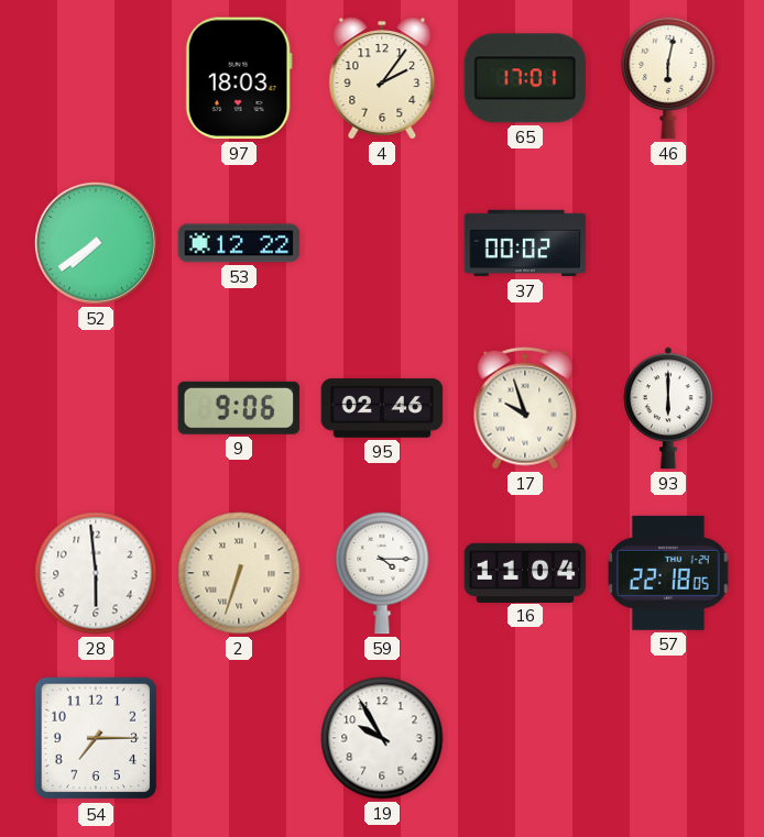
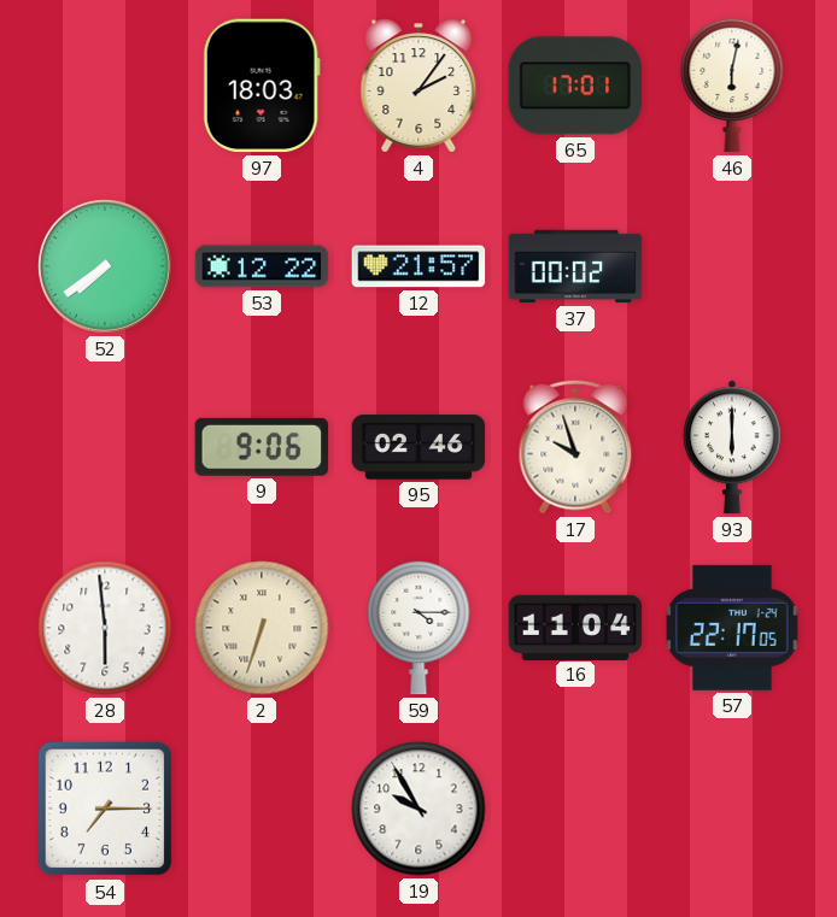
12: none -> 21:57
57: 22:18 -> 22:17
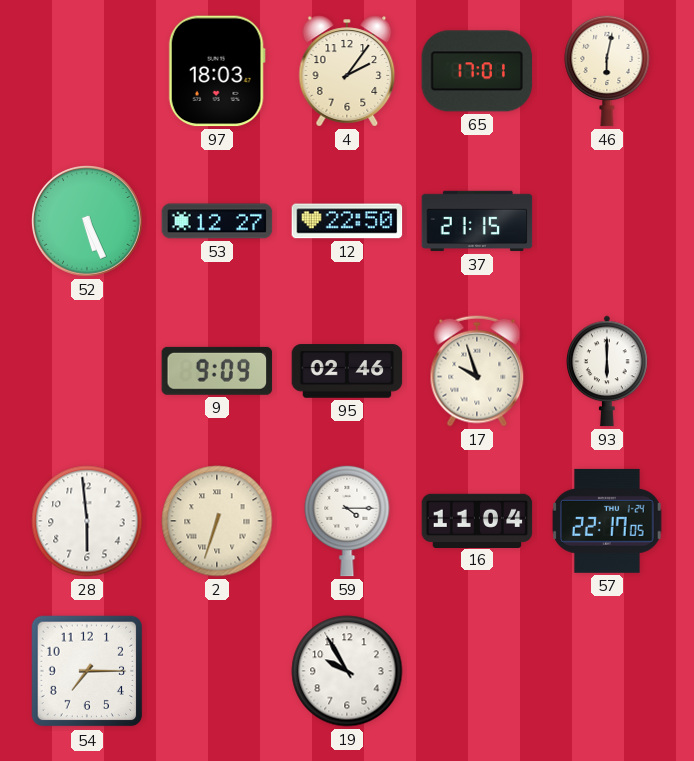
52: 7:39 -> 5:26
53: 12:22 -> 12:27
12: 21:57 -> 22:50
37: 00:02 -> 21:15
9: 9:06 -> 9:09
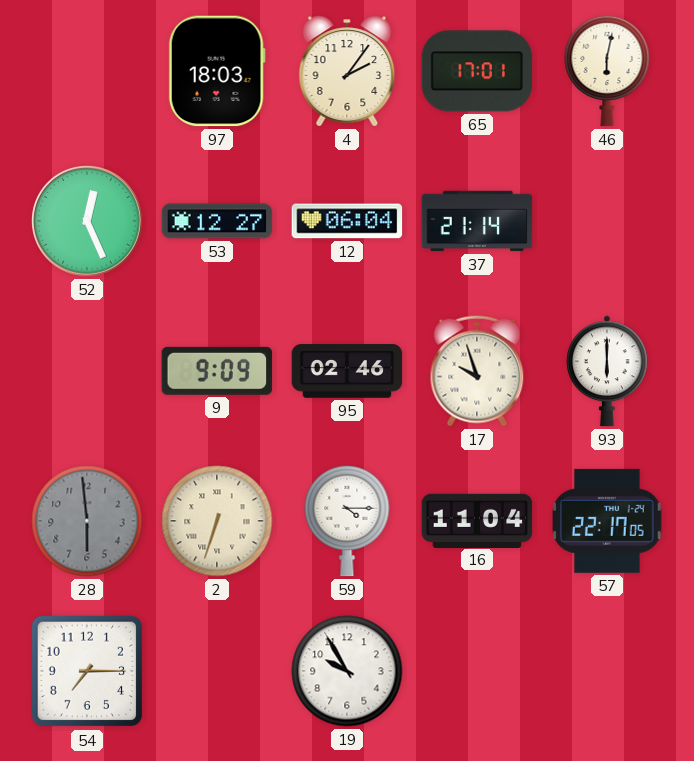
52: 5:26 -> 12:26
12: 22:50 -> 06:04
37: 21:15 -> 21:14
28 dial: white -> grey
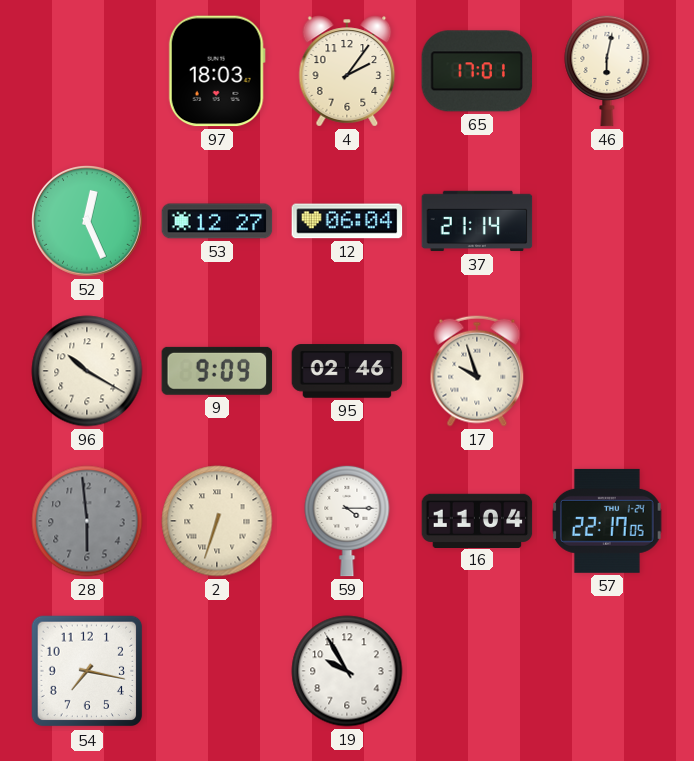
96: none -> 10:20
93: 6:00 -> none
54: 7:15 -> 7:17
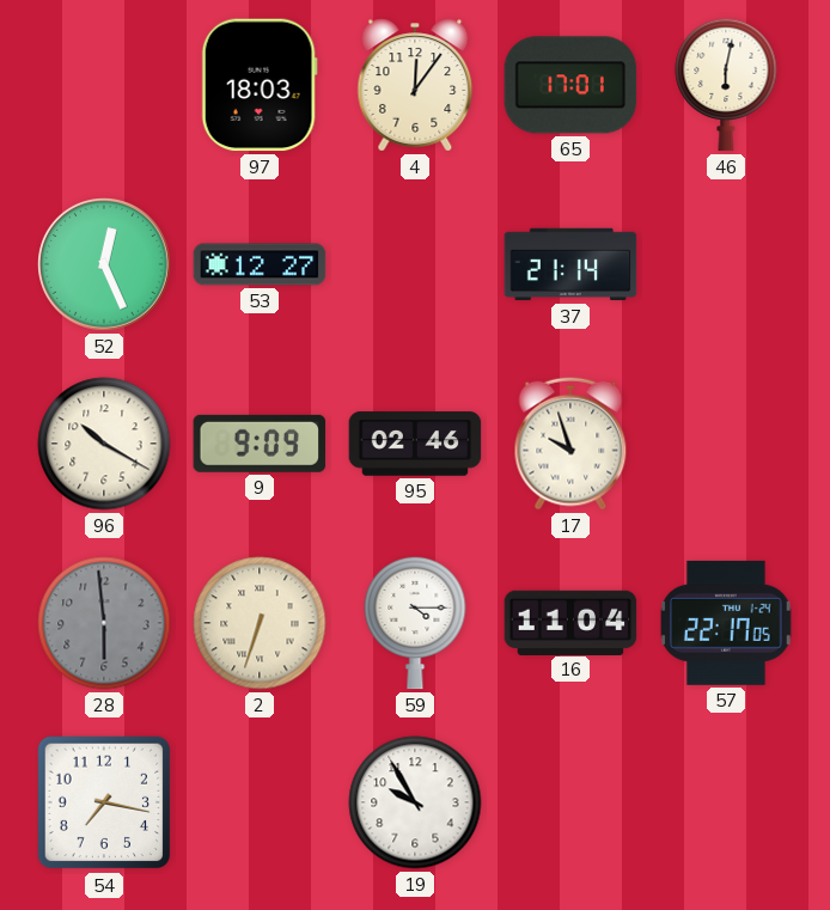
4: 2:06 -> 12:06
12: 06:04 -> none
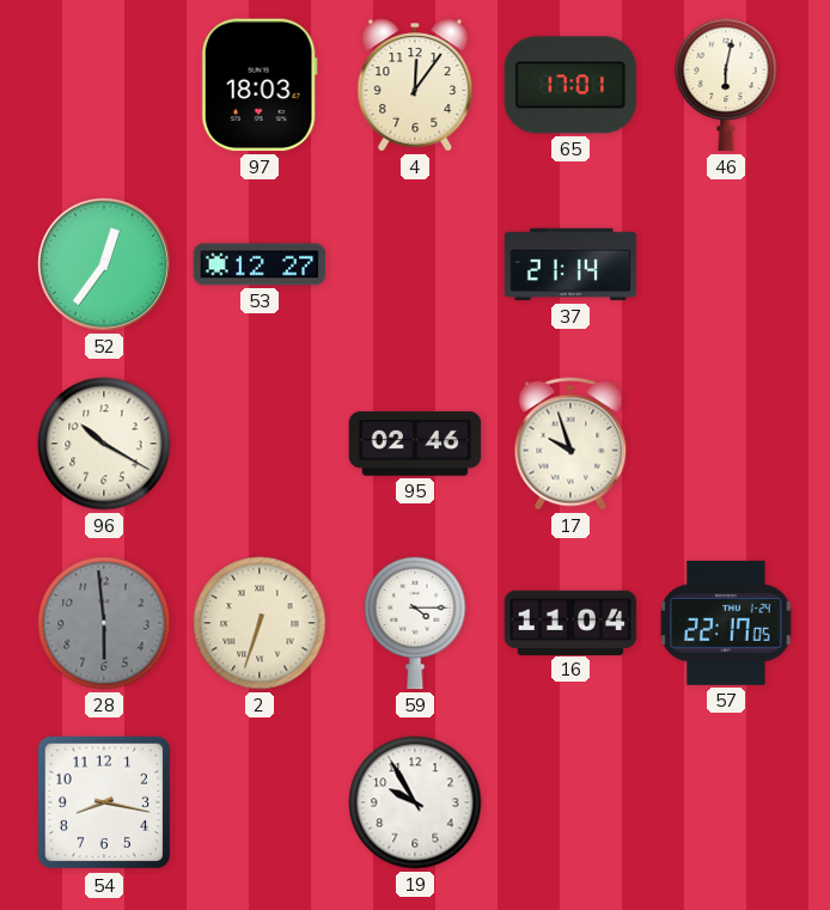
52: 12:26 -> 12:36
9: 9:09 -> none
54: 7:17 -> 8:17
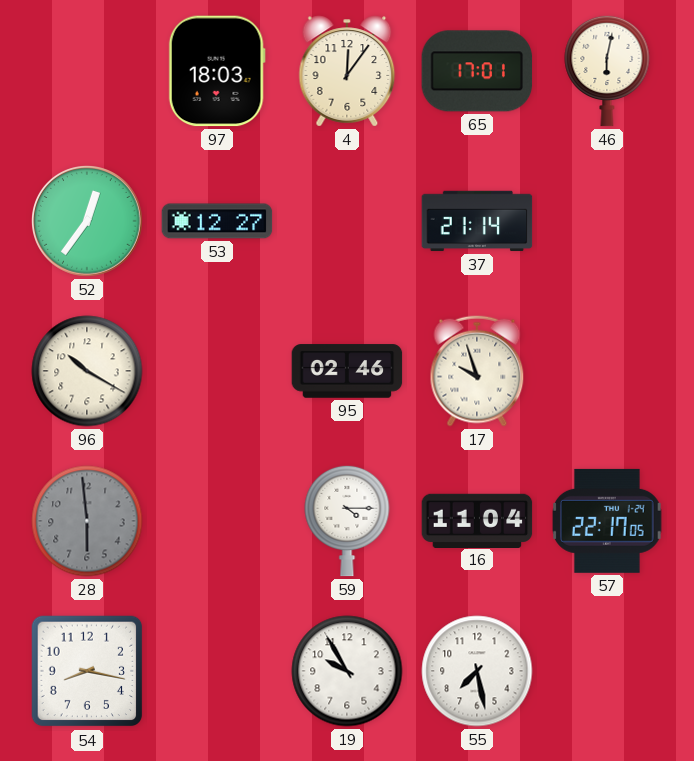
2: 6:33 -> none
55: none -> 7:28
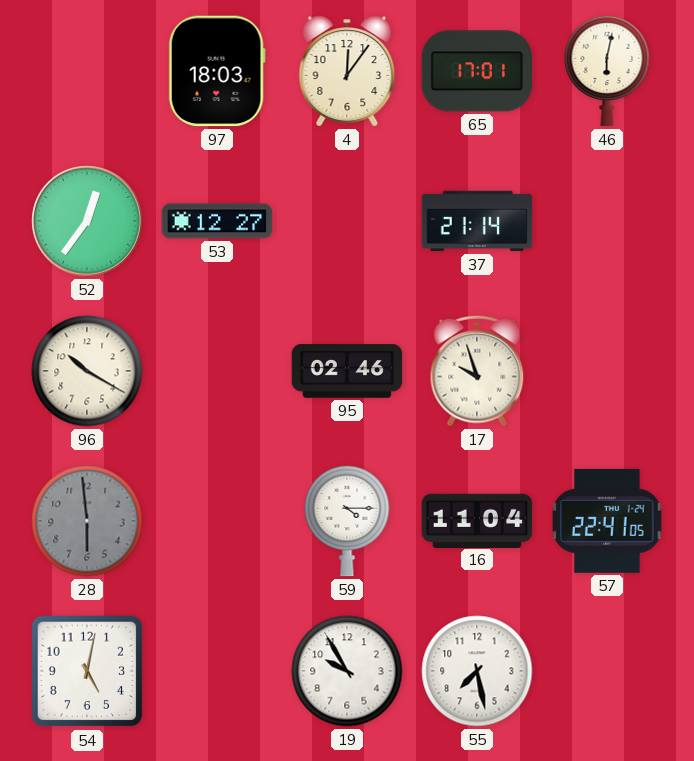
57: 22:17 -> 22:41
54: 8:17 -> 5:02
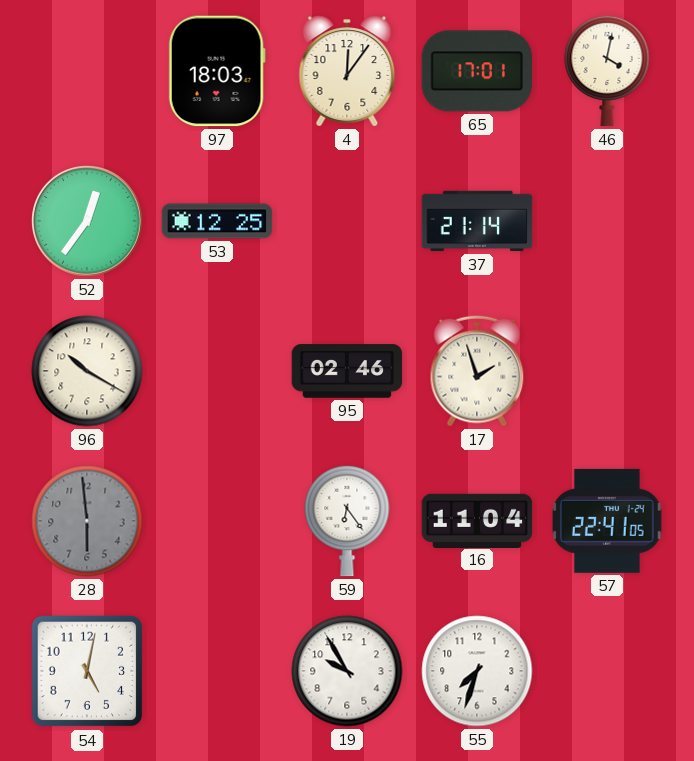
46: 6:02 -> 4:02
53: 12:27 -> 12:25
17: 9:57 -> 1:57
59: 4:15 -> 6:24
55: 7:28 -> 7:33
